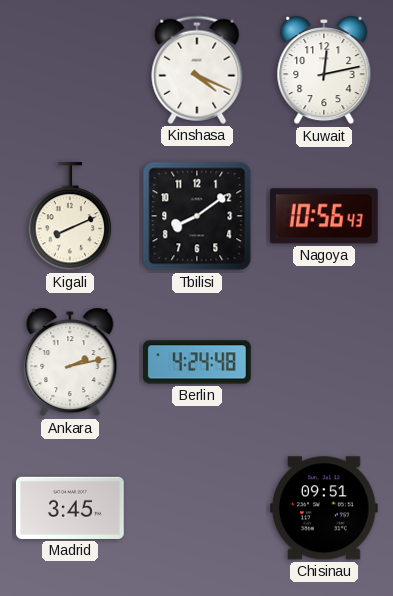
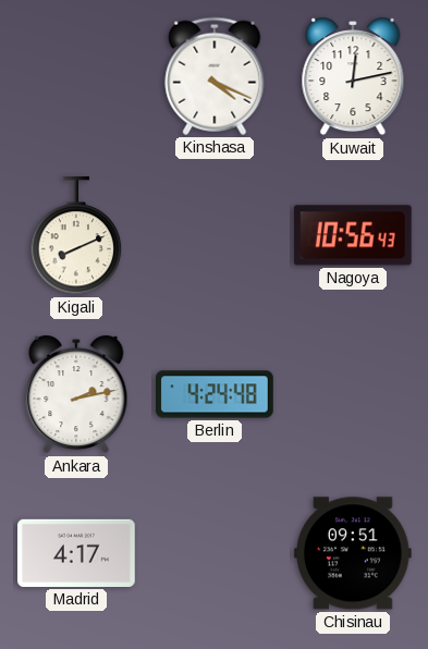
Tbilisi: 8:09 -> none
Madrid: 3:45 -> 4:17
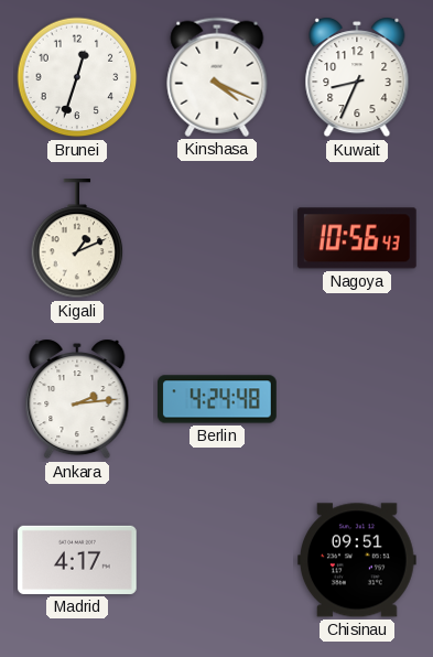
Brunei: none -> 12:33
Kuwait: 12:13 -> 8:34
Kigali: 8:11 -> 1:11
Ankara: 2:13 -> 2:14
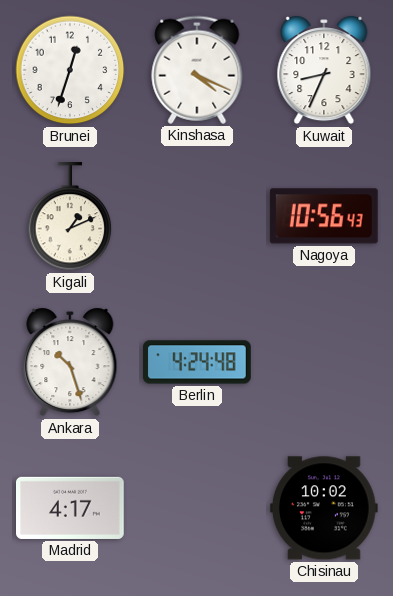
Ankara: 2:14 -> 10:27
Chisinau: 09:51 -> 10:02
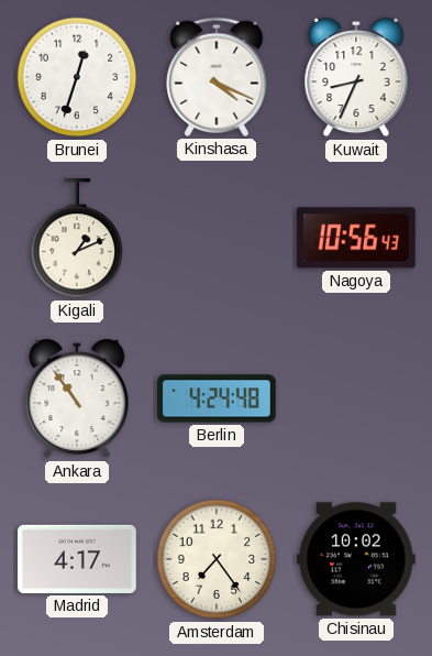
Ankara: 10:27 -> 10:54
Amsterdam: none -> 7:24
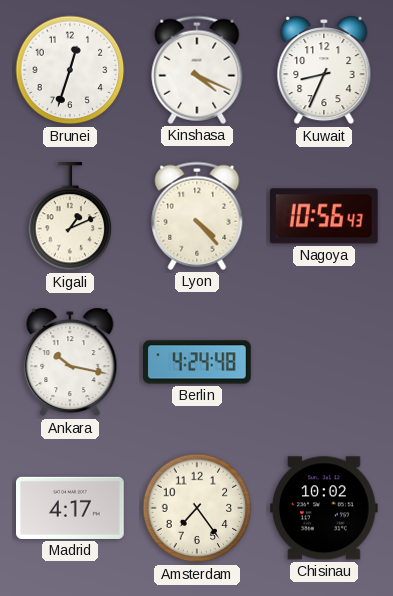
Lyon: none -> 4:23
Ankara: 10:54 -> 10:17
